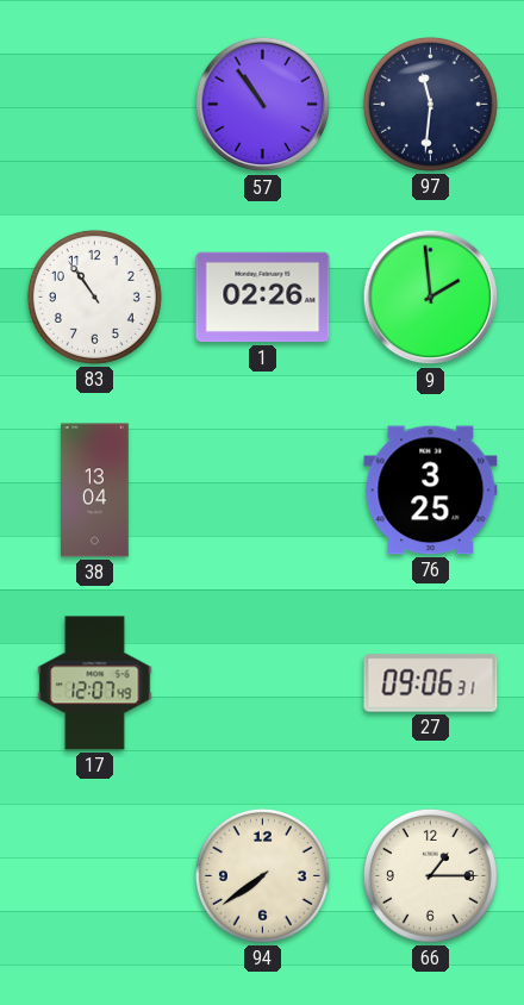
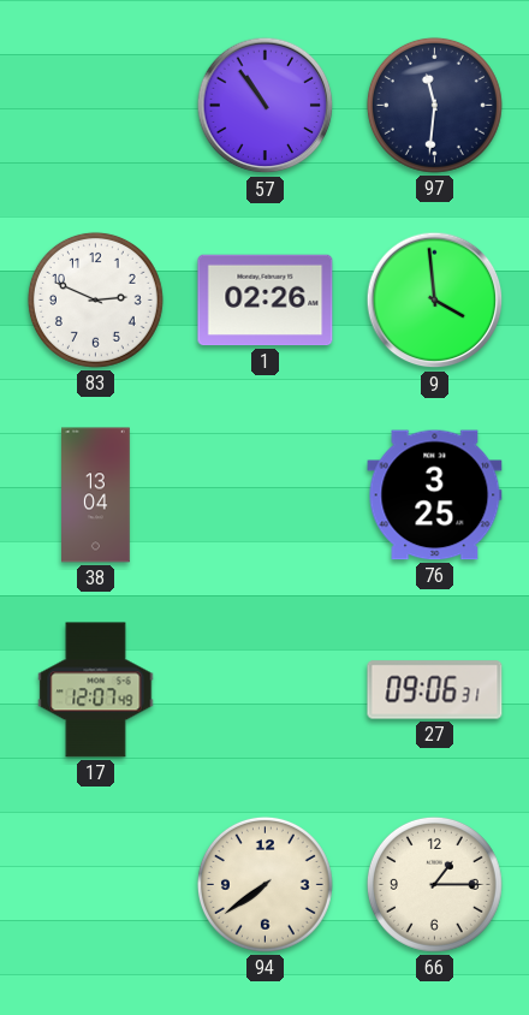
83: 10:54 -> 2:49
9: 1:59 -> 3:59
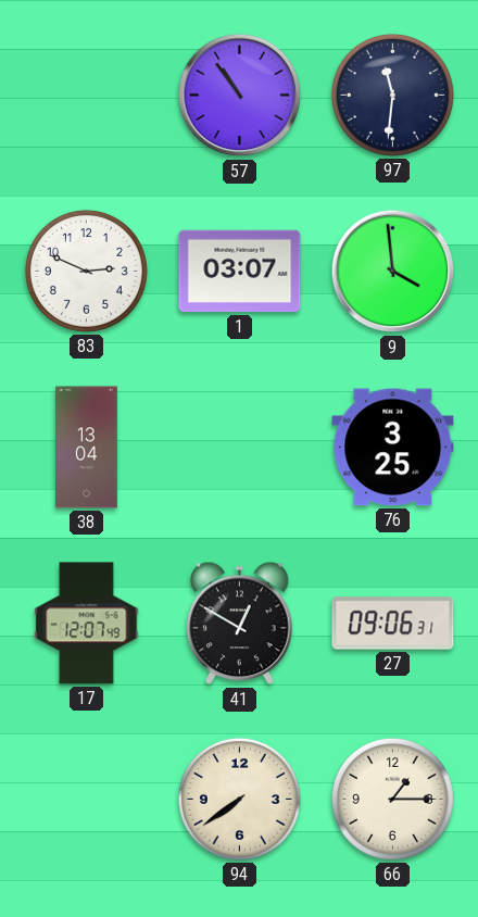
1: 02:26 -> 03:07
41: none -> 12:50
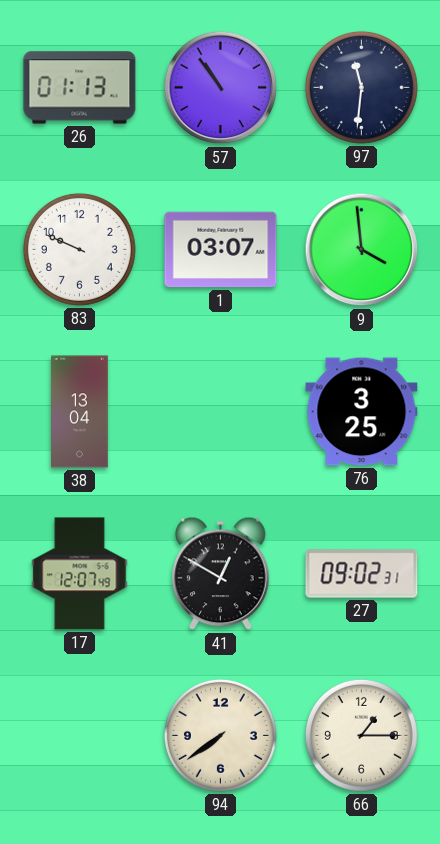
26: none -> 01:13
83: 2:49 -> 9:49
27: 09:06 -> 09:02
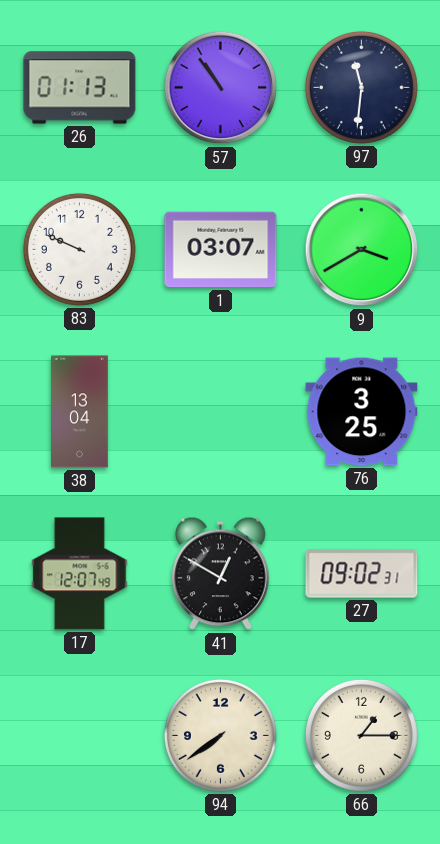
9: 3:59 -> 3:40
